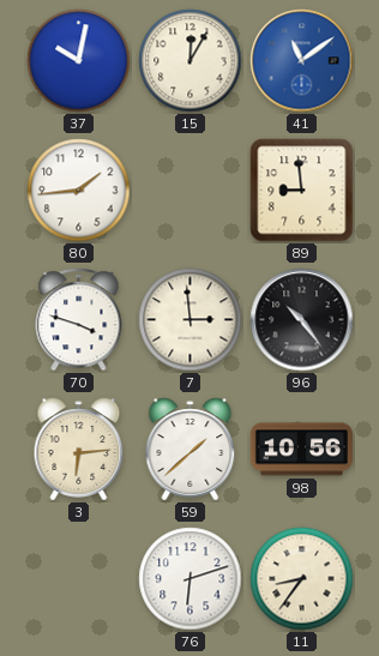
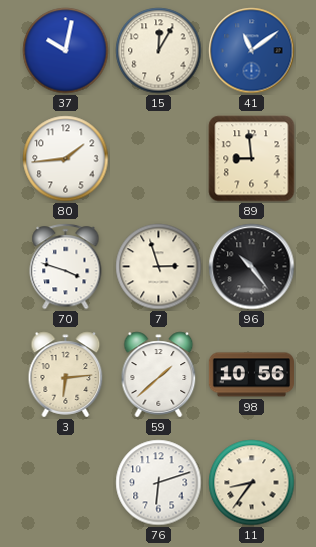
7: 2:59 -> 2:57
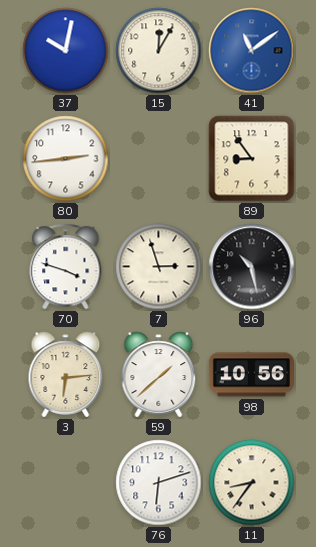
80: 1:44 -> 2:44
89: 8:59 -> 8:54
96: 10:24 -> 10:28
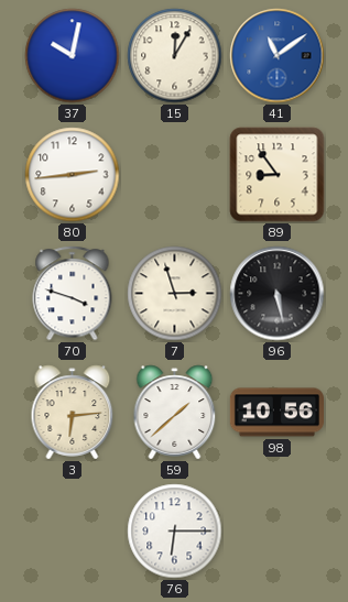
96: 10:28 -> 5:28
76: 6:12 -> 6:15
11: 8:36 -> none
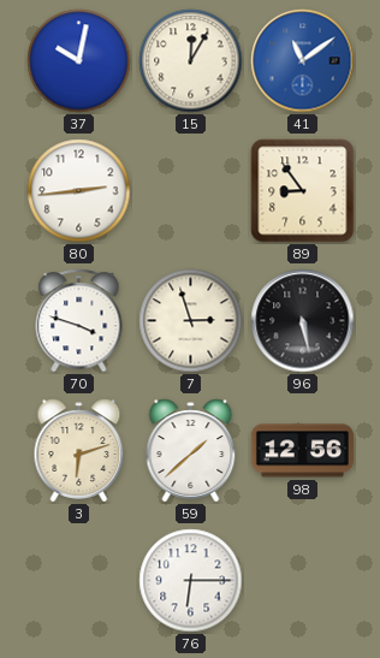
3: 6:14 -> 6:12
98: 10:56 -> 12:56
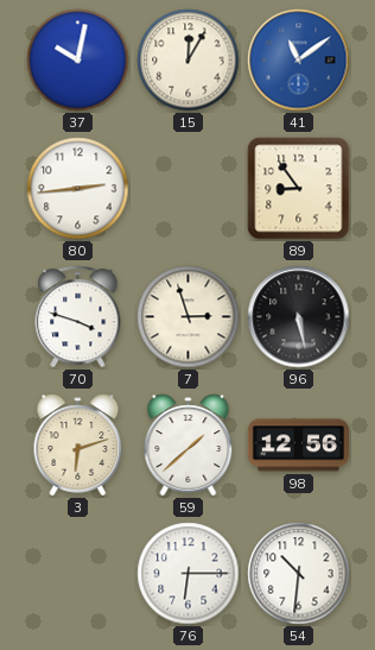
54: none -> 10:31
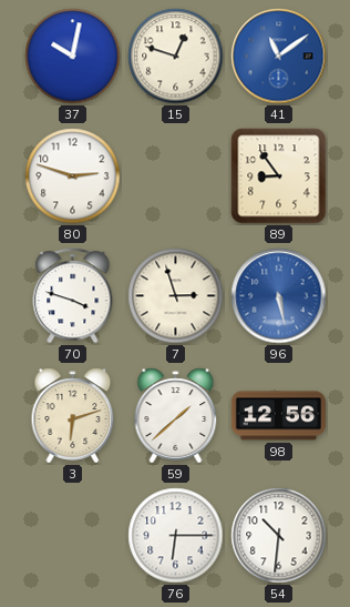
15: 12:05 -> 12:48
80: 2:44 -> 2:48
96 dial: black -> blue
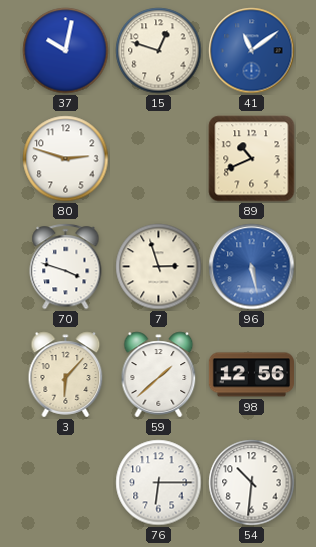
89: 8:54 -> 10:41
3: 6:12 -> 6:07
